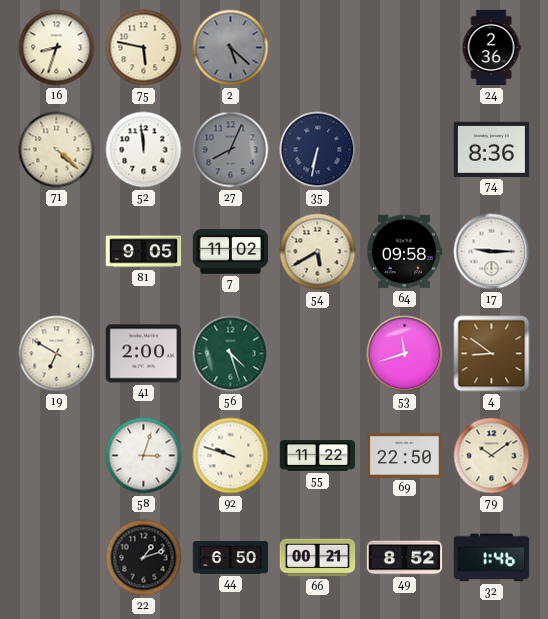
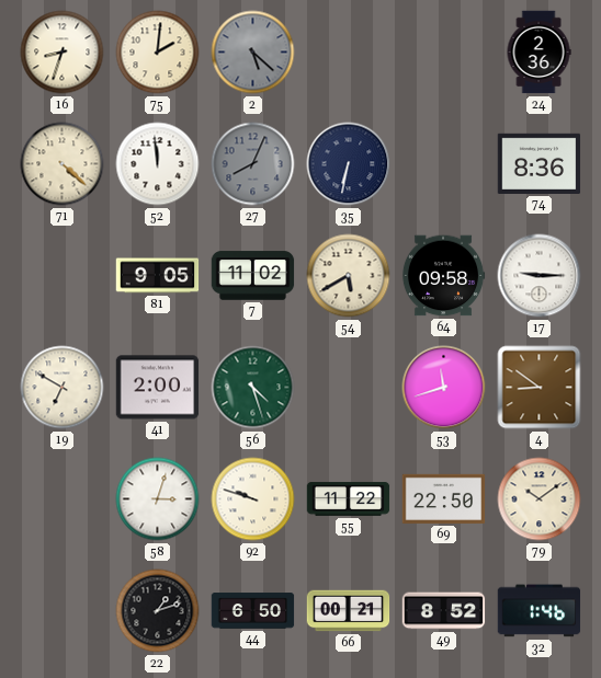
75: 5:47 -> 2:01
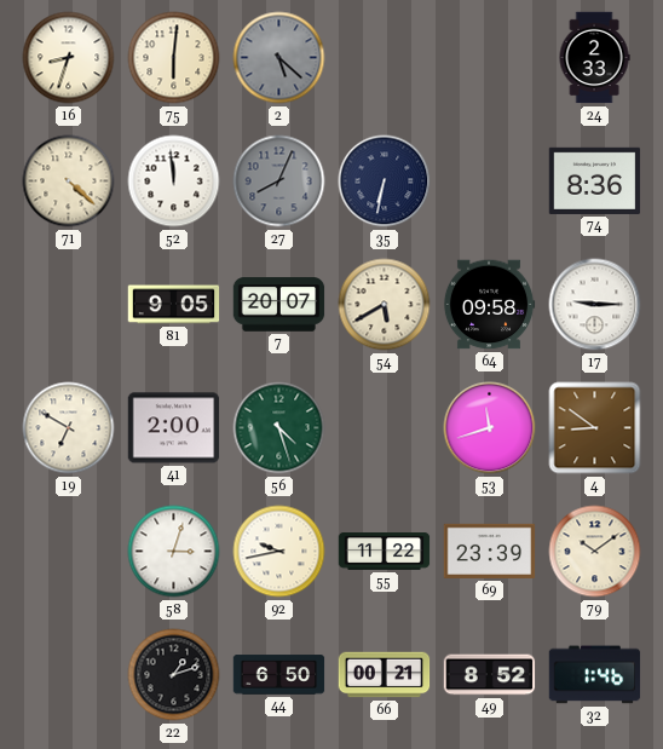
75: 2:01 -> 6:01
24: 2:36 -> 2:33
7: 11:02 -> 20:07
92: 9:48 -> 9:43
69: 22:50 -> 23:39
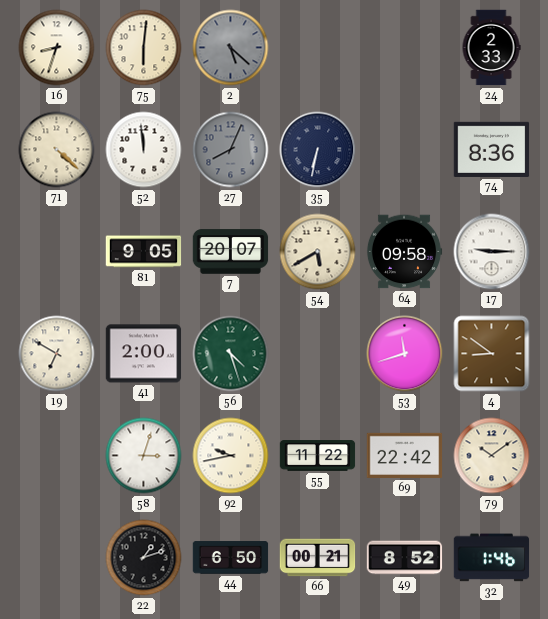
69: 23:39 -> 22:42
